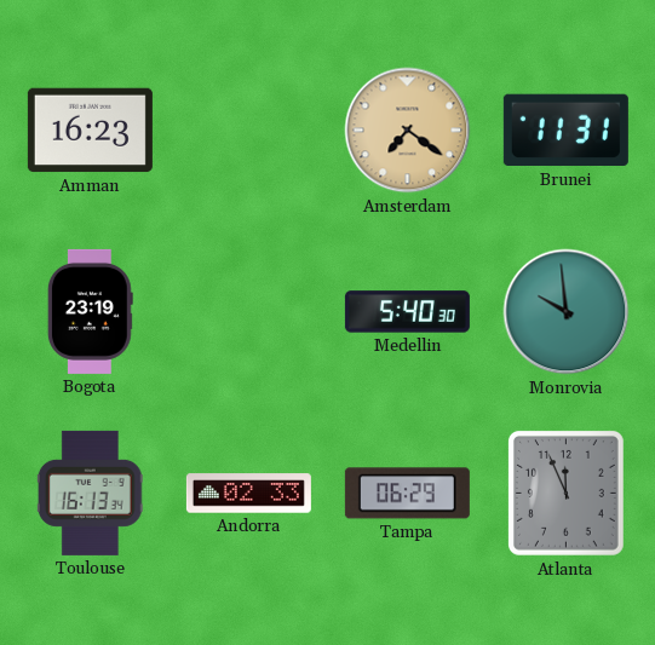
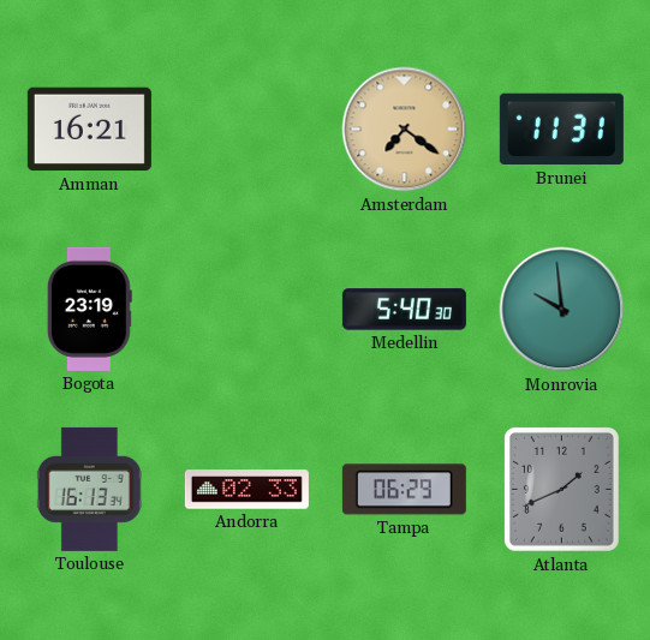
Amman: 16:23 -> 16:21
Atlanta: 11:56 -> 1:41
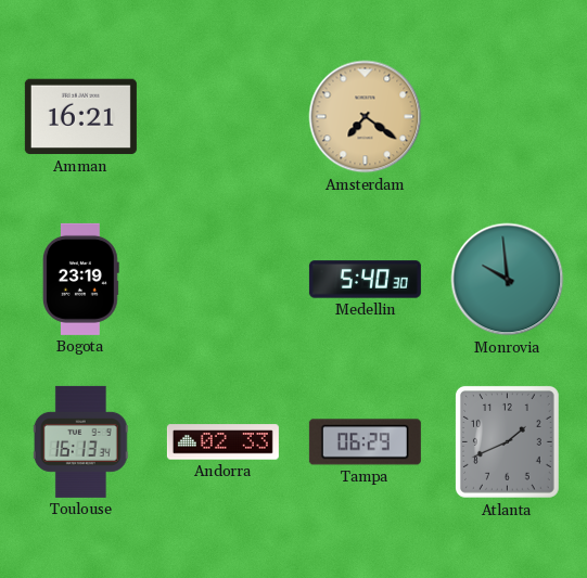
Brunei: 11:31 -> none
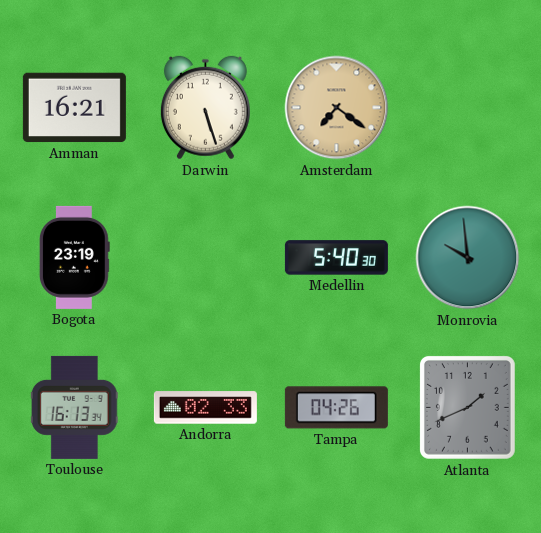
Darwin: none -> 5:27
Tampa: 06:29 -> 04:26
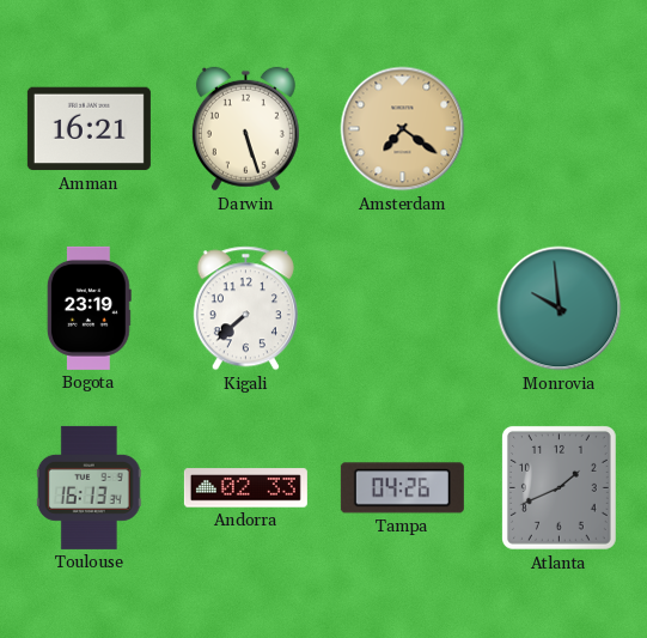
Kigali: none -> 7:38
Medellin: 5:40 -> none
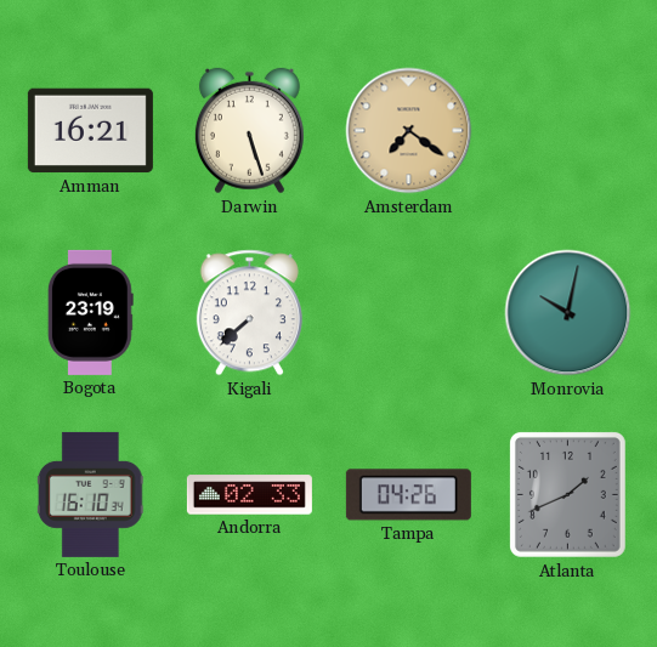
Monrovia: 9:59 -> 10:02
Toulouse: 16:13 -> 16:10
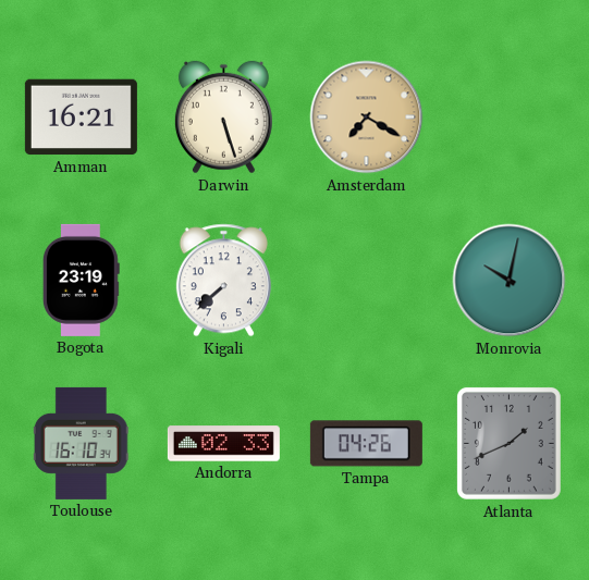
Amsterdam: 7:21 -> 7:20
